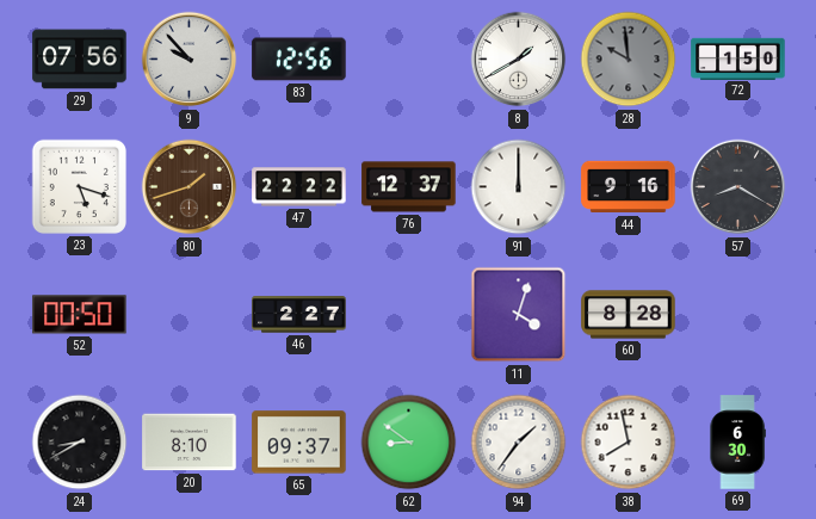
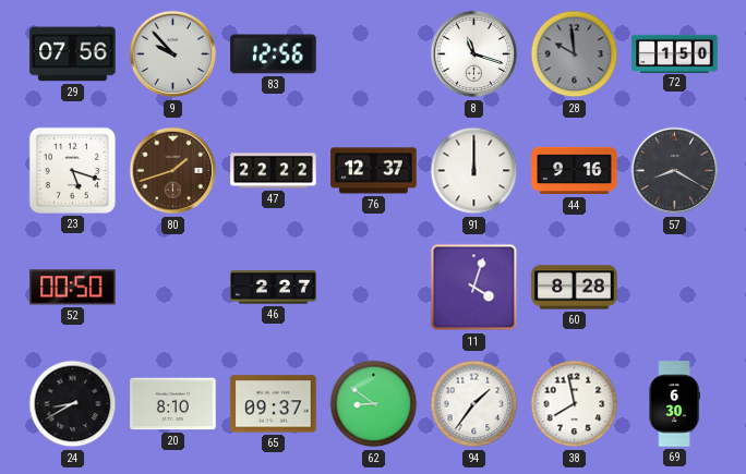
8: 1:40 -> 11:18
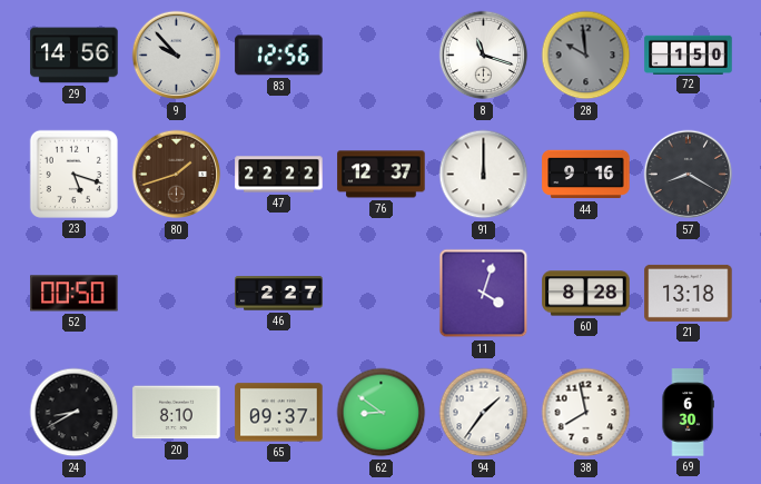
29: 07:56 -> 14:56
21: none -> 13:18
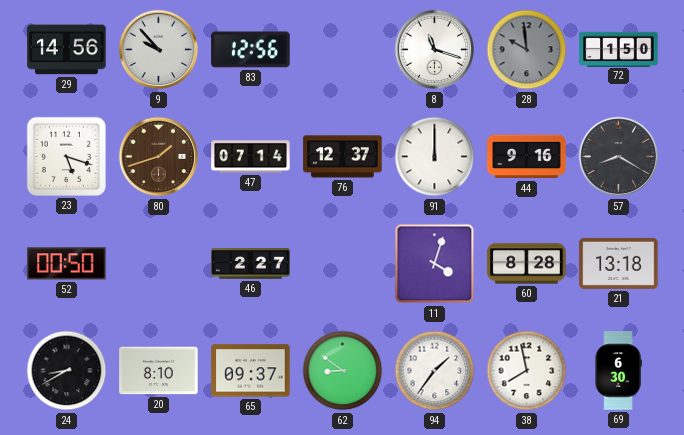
47: 22:22 -> 07:14
